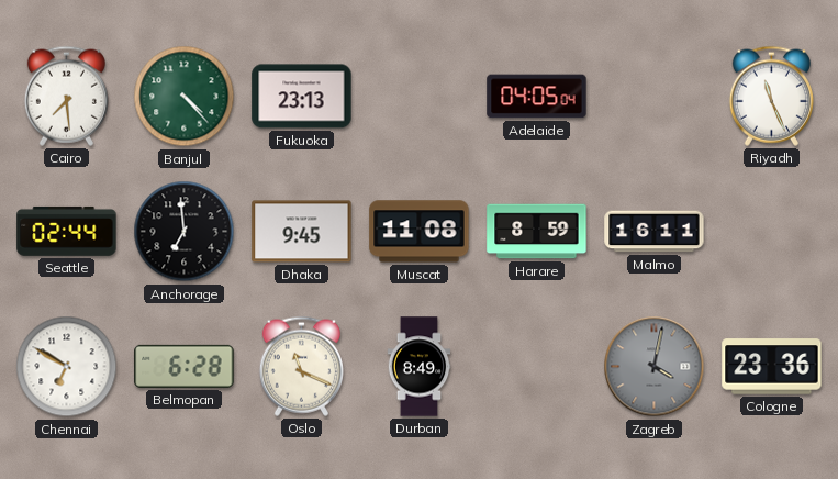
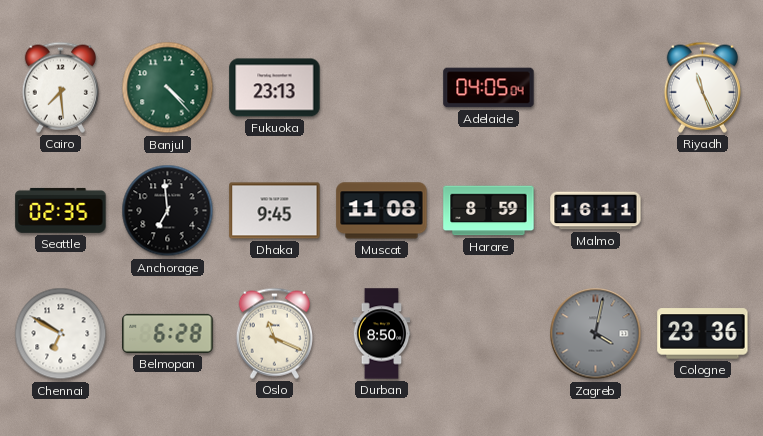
Seattle: 02:44 -> 02:35
Durban: 8:49 -> 8:50
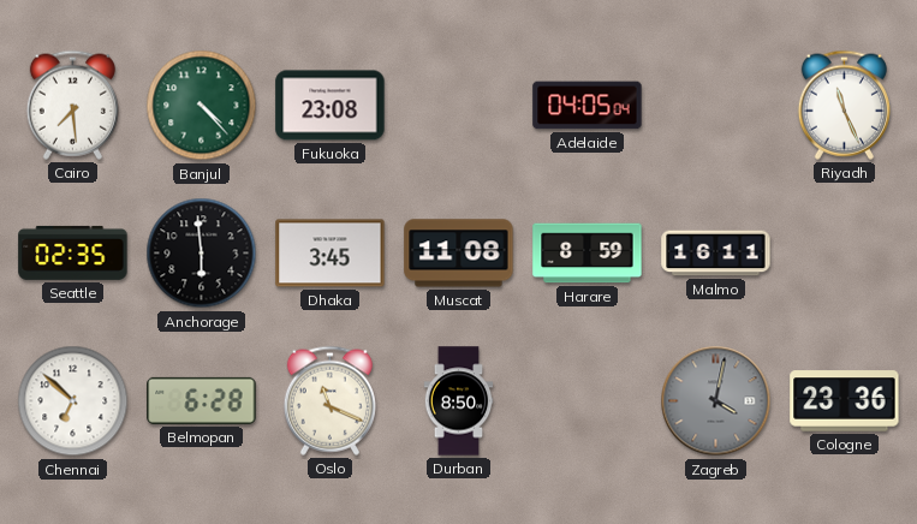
Fukuoka: 23:13 -> 23:08
Anchorage: 6:59 -> 5:59
Dhaka: 9:45 -> 3:45
Chennai: 6:50 -> 6:52
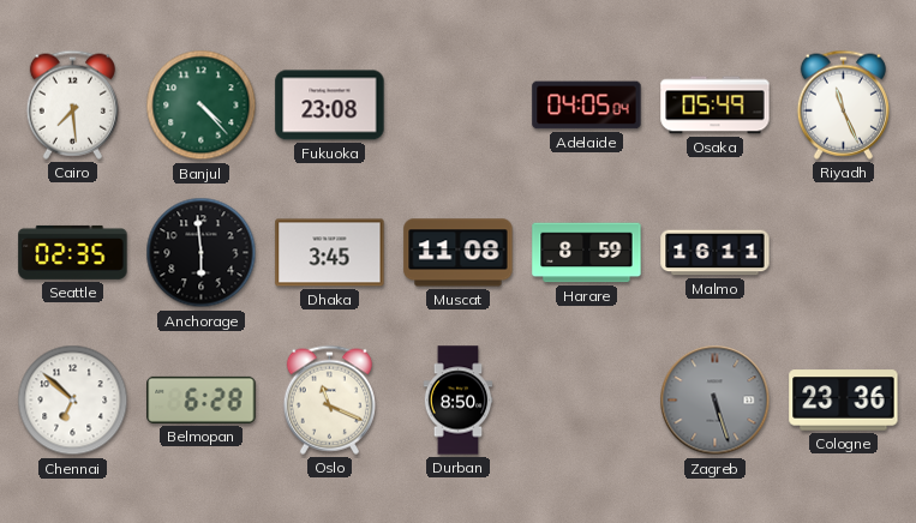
Osaka: none -> 05:49
Zagreb: 4:02 -> 5:27
